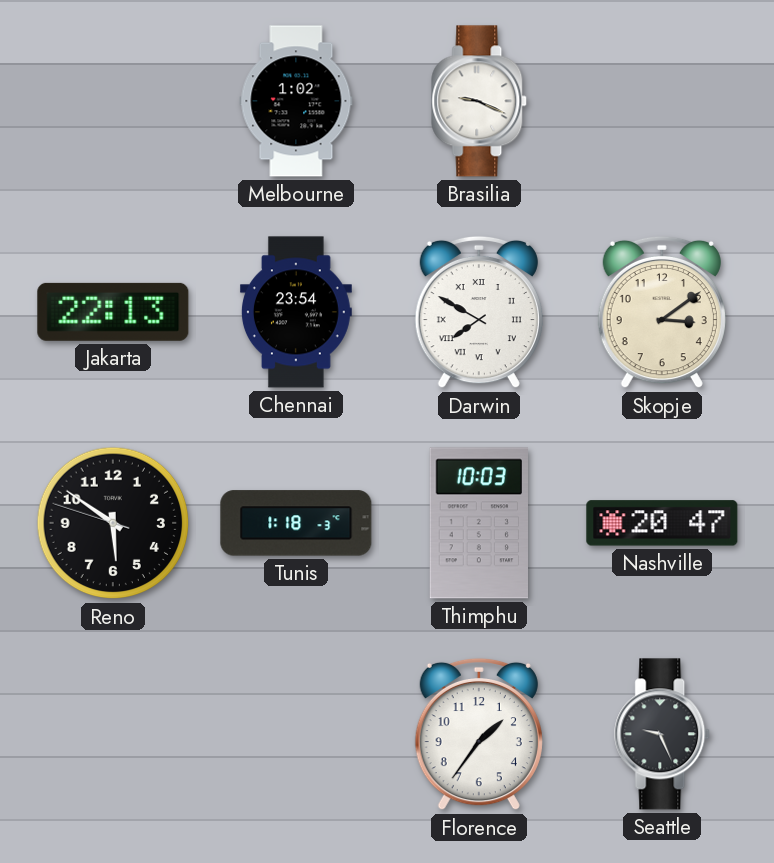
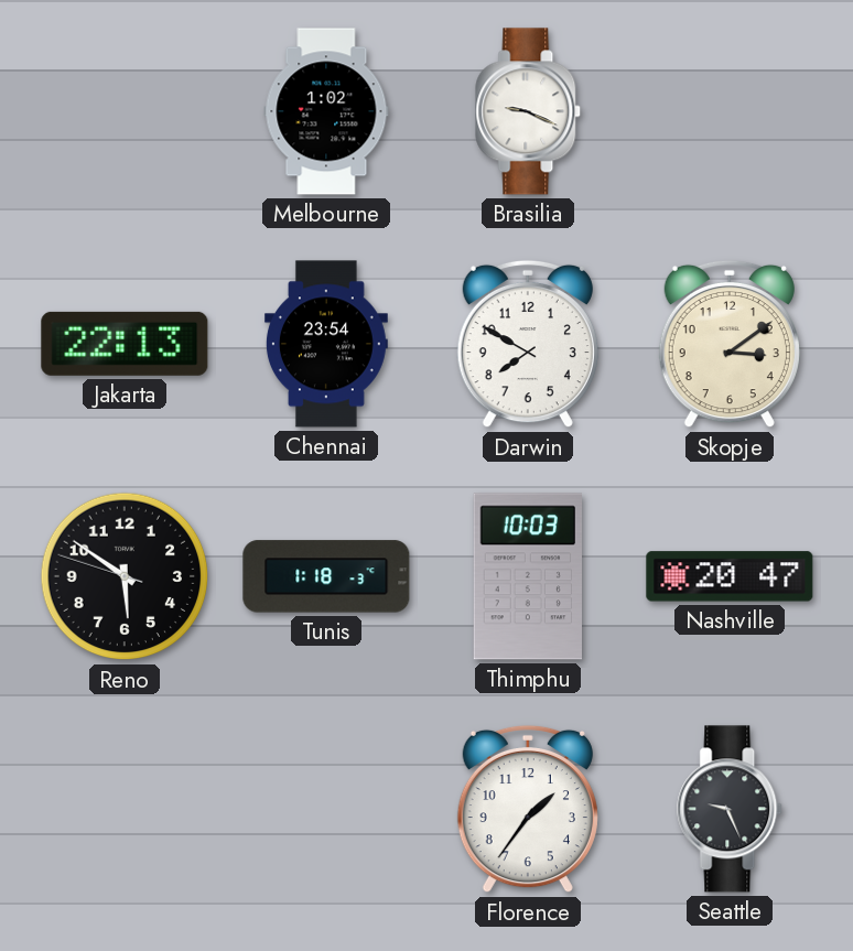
Darwin numerals: Roman -> Arabic
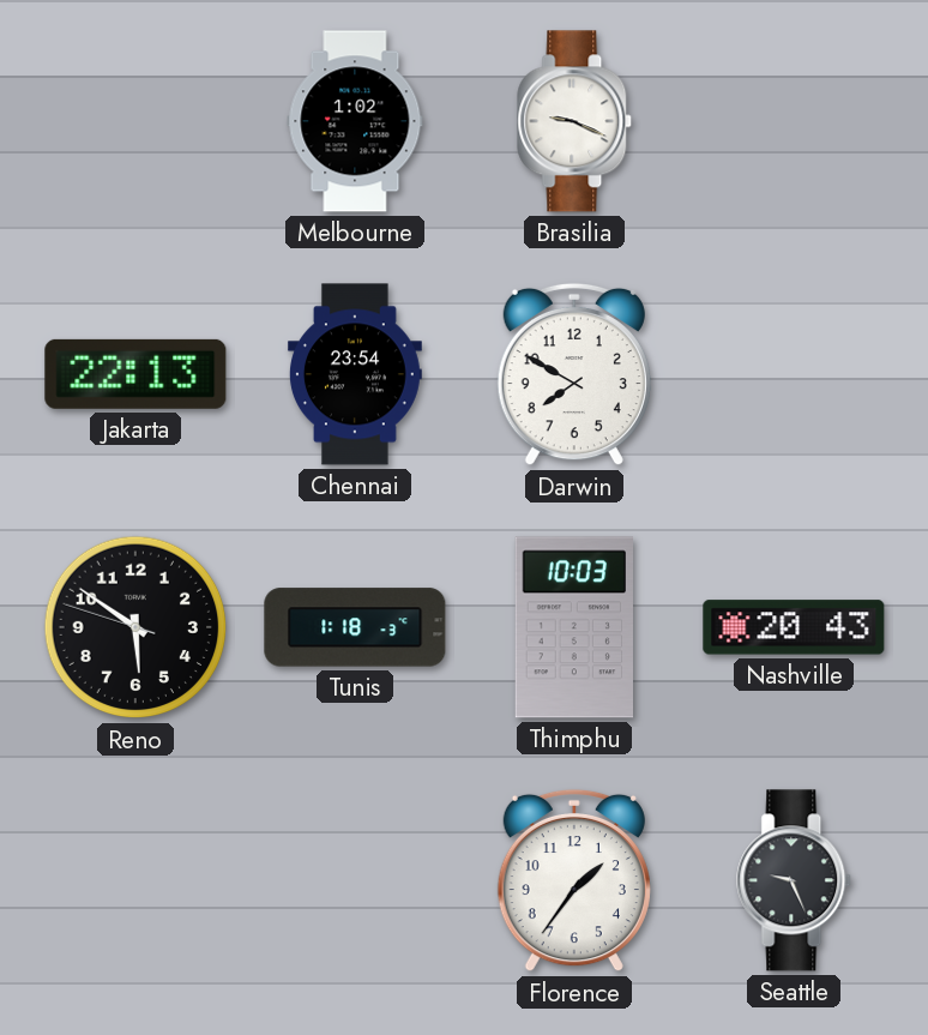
Skopje: 3:09 -> none
Nashville: 20:47 -> 20:43
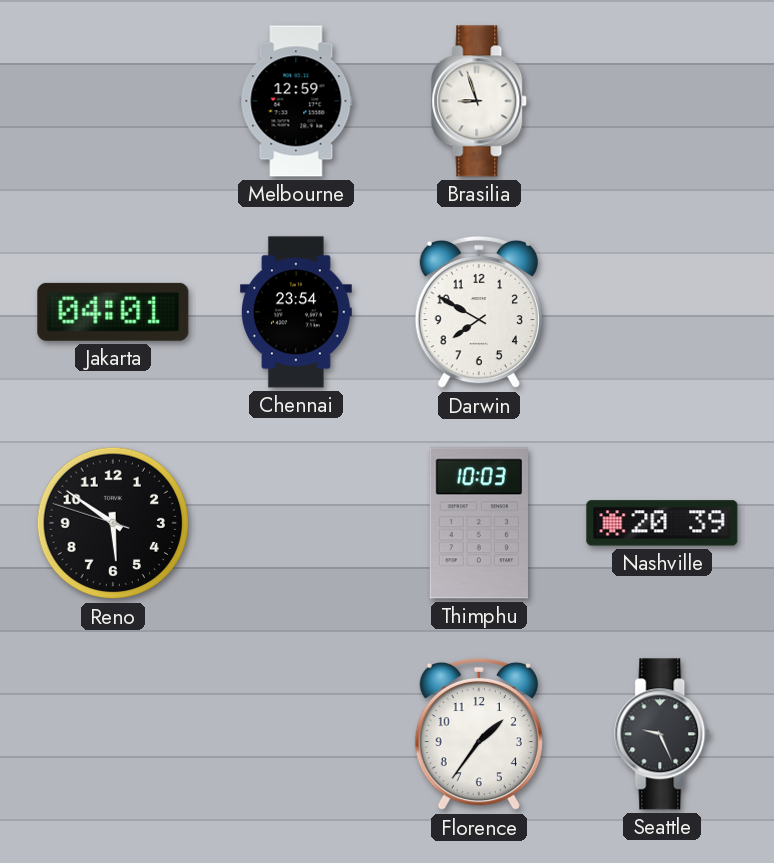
Melbourne: 1:02 -> 12:59
Brasilia: 9:19 -> 8:57
Jakarta: 22:13 -> 04:01
Tunis: 1:18 -> none
Nashville: 20:43 -> 20:39
